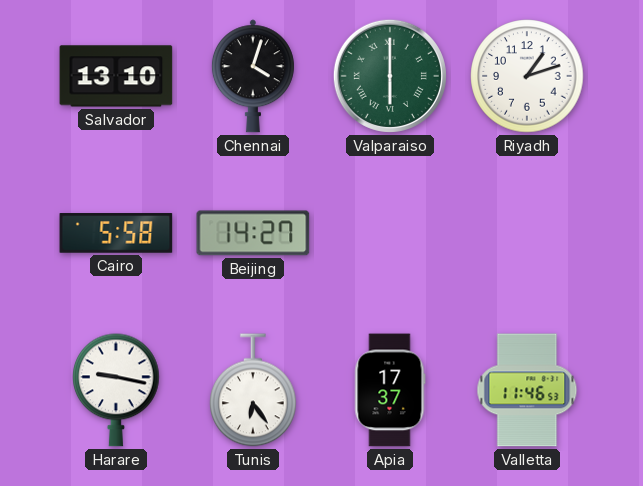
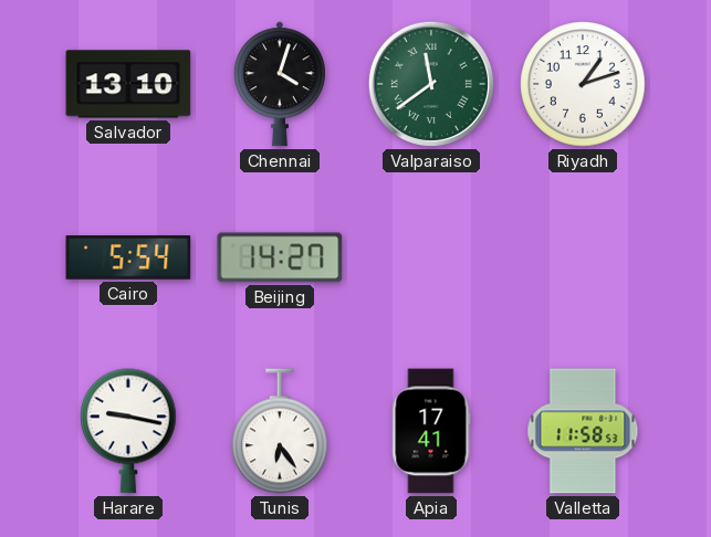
Valparaiso: 6:00 -> 11:39
Cairo: 5:58 -> 5:54
Apia: 17:37 -> 17:41
Valletta: 11:46 -> 11:58
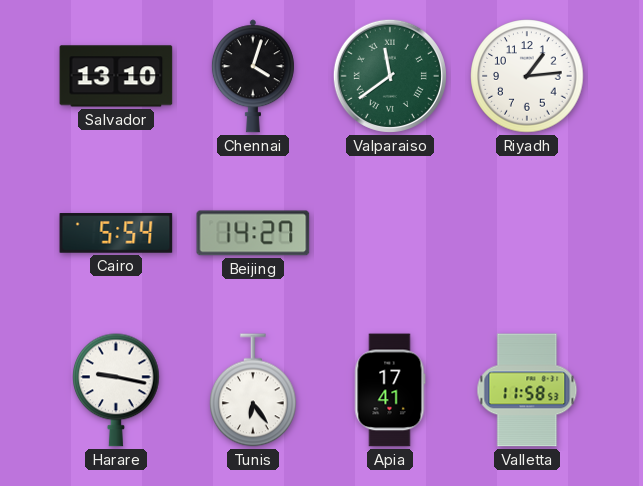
Riyadh: 1:12 -> 1:14
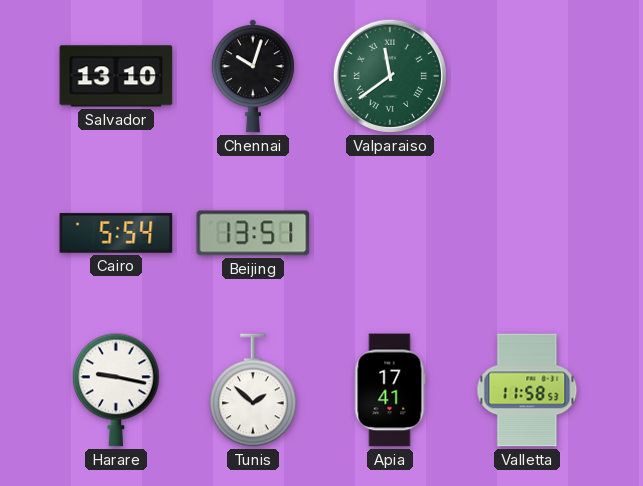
Chennai: 4:03 -> 10:03
Riyadh: 1:14 -> none
Beijing: 14:27 -> 13:51
Tunis: 6:24 -> 1:52
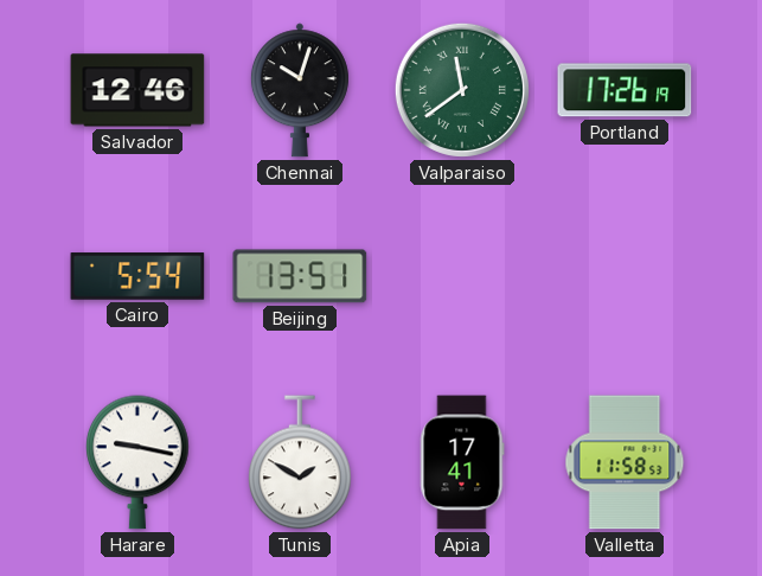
Salvador: 13:10 -> 12:46
Portland: none -> 17:26
Tunis: 1:52 -> 1:50
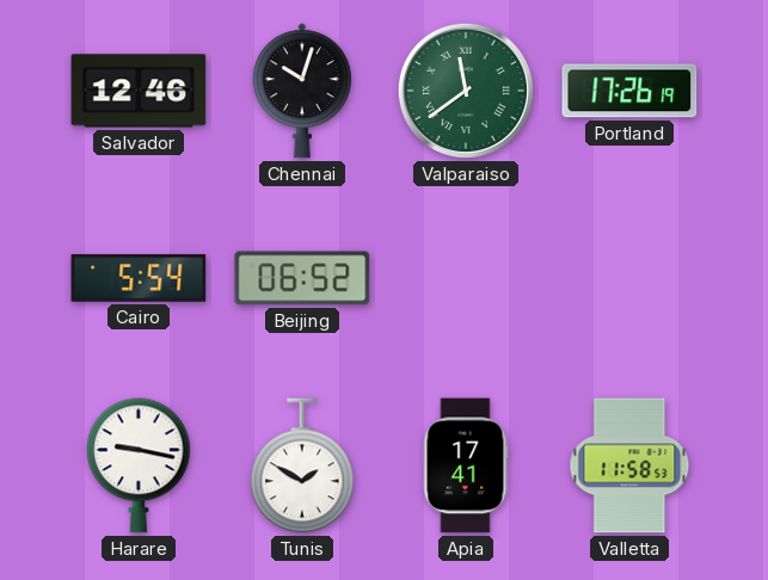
Beijing: 13:51 -> 06:52
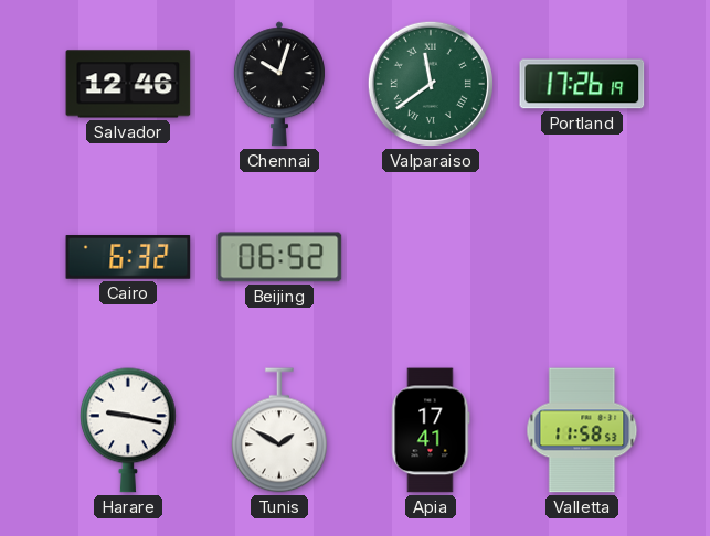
Cairo: 5:54 -> 6:32
